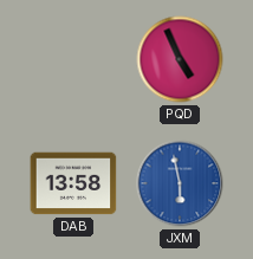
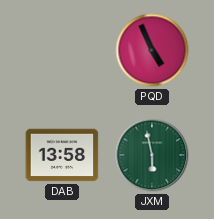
JXM dial: blue -> green
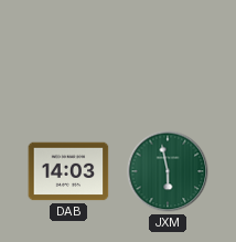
PQD: 4:56 -> none
DAB: 13:58 -> 14:03
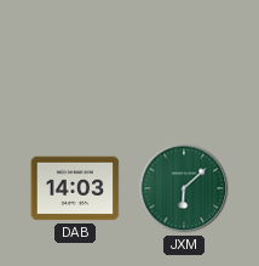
JXM: 5:58 -> 6:08
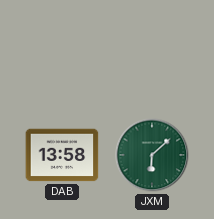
DAB: 14:03 -> 13:58
